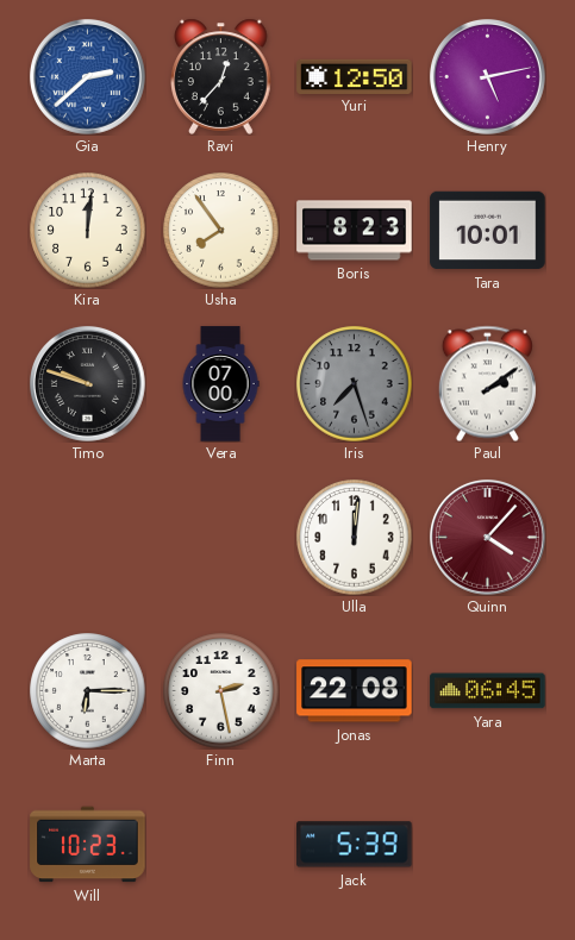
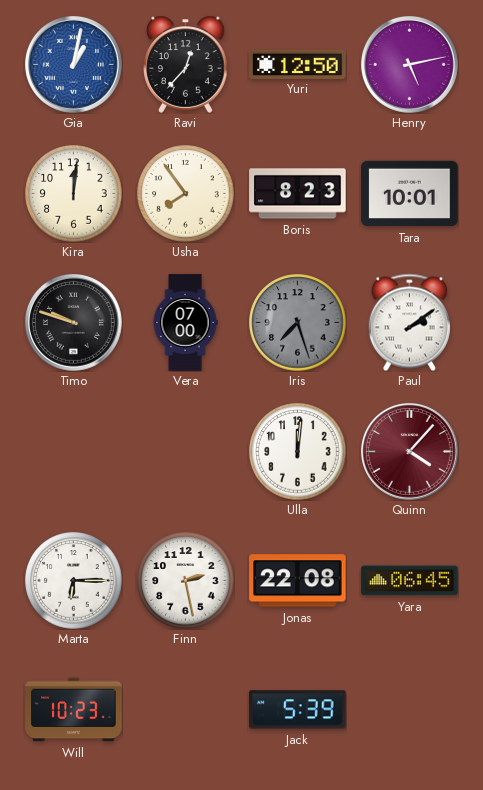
Gia: 2:38 -> 1:02
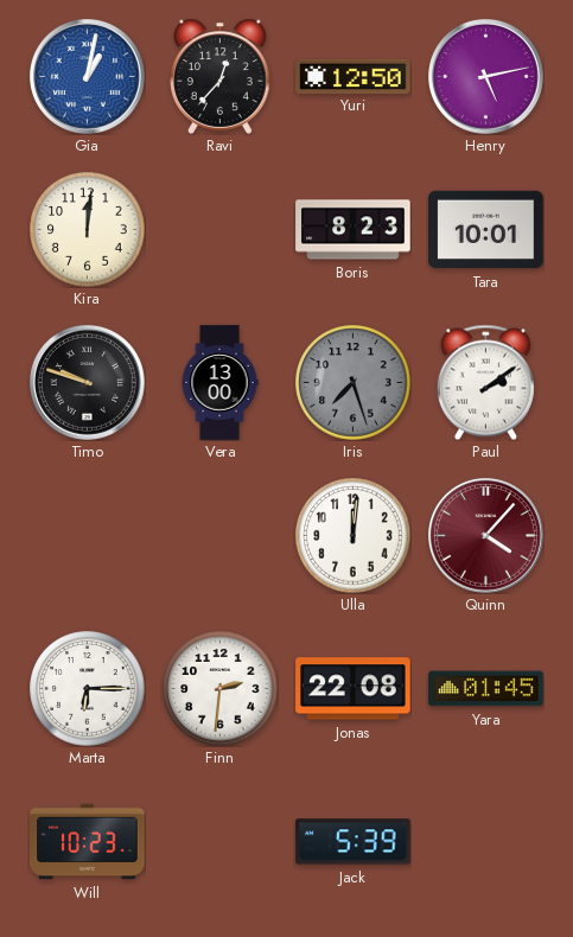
Usha: 7:54 -> none
Vera: 07:00 -> 13:00
Finn: 2:28 -> 2:31
Yara: 06:45 -> 01:45
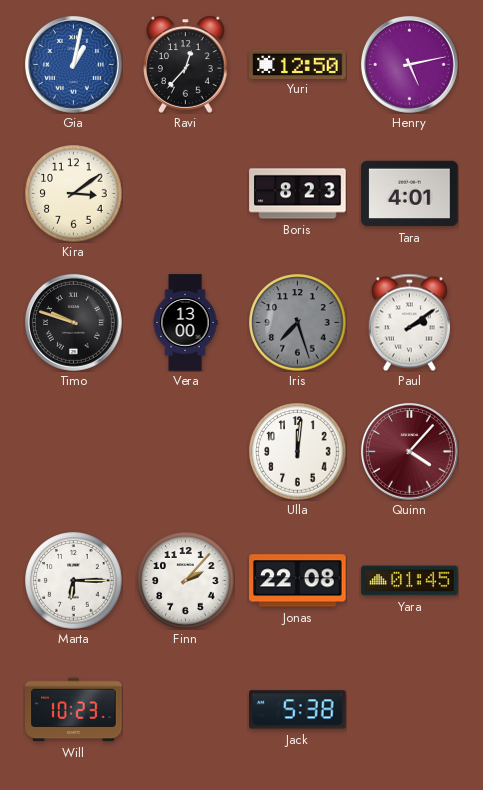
Kira: 12:01 -> 3:09
Tara: 10:01 -> 4:01
Finn: 2:31 -> 2:07
Jack: 5:39 -> 5:38
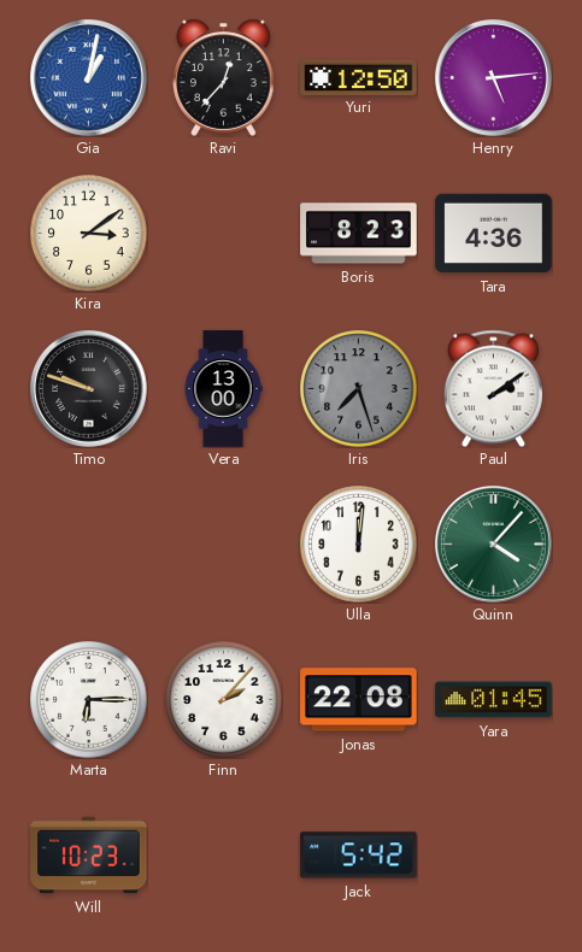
Henry: 5:13 -> 5:14
Tara: 4:01 -> 4:36
Quinn dial: burgundy -> green
Jack: 5:38 -> 5:42
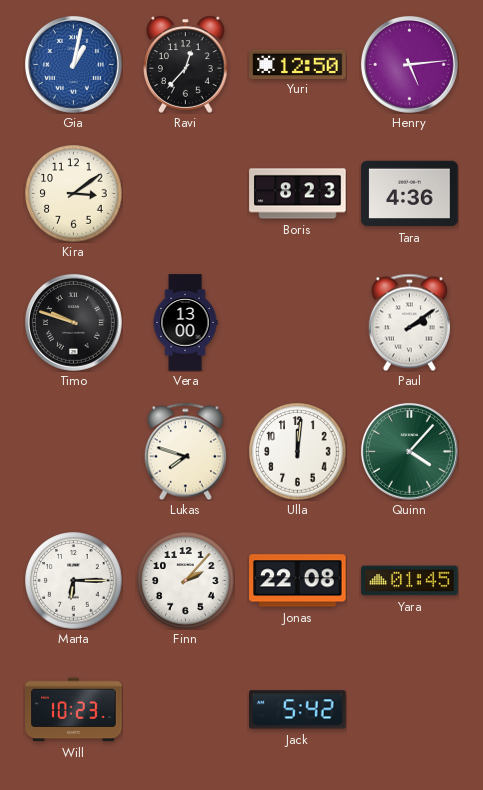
Iris: 7:27 -> none
Lukas: none -> 7:48
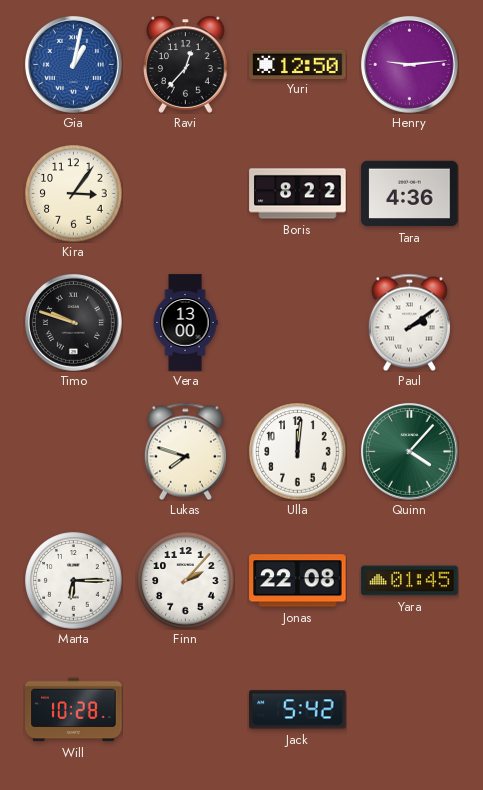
Henry: 5:14 -> 9:14
Kira: 3:09 -> 3:06
Boris: 8:23 -> 8:22
Will: 10:23 -> 10:28
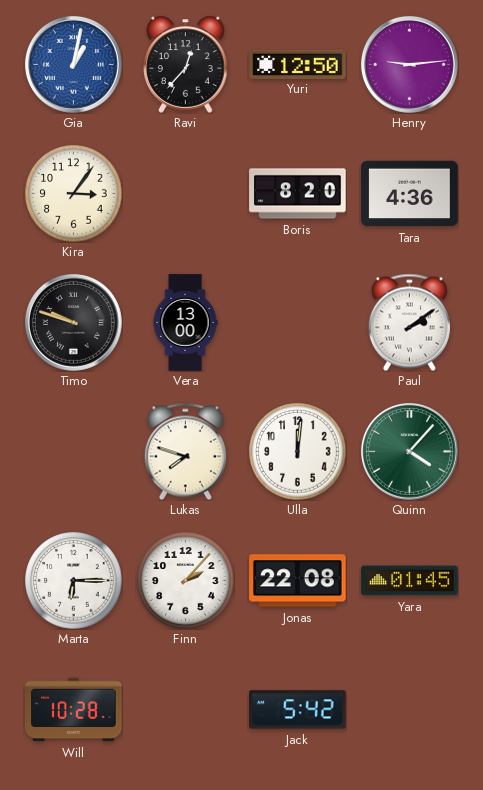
Boris: 8:22 -> 8:20
